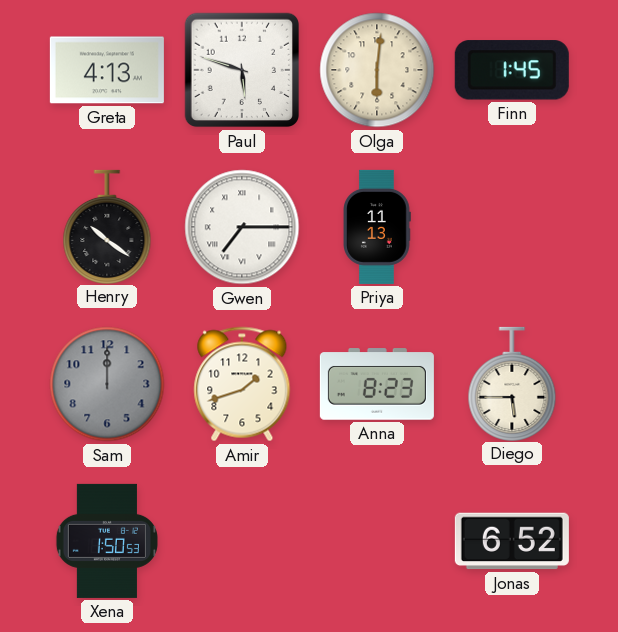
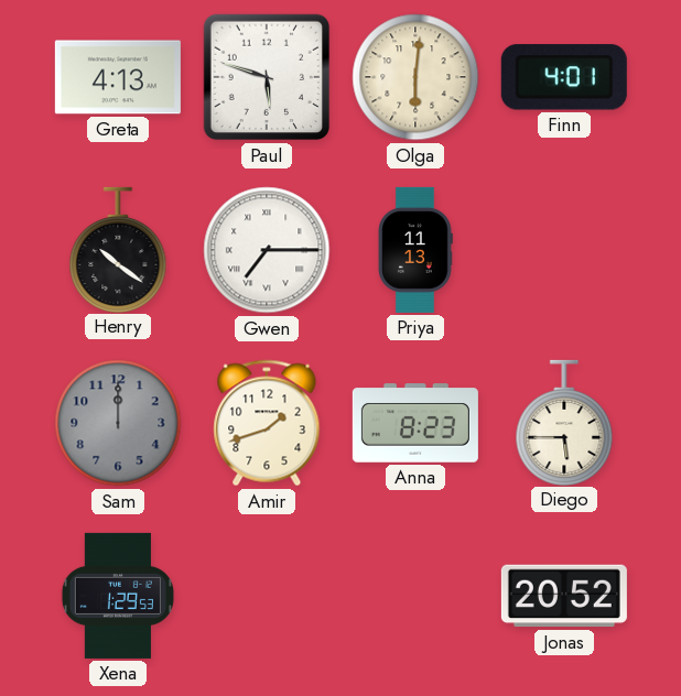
Finn: 1:45 -> 4:01
Xena: 1:50 -> 1:29
Jonas: 6:52 -> 20:52
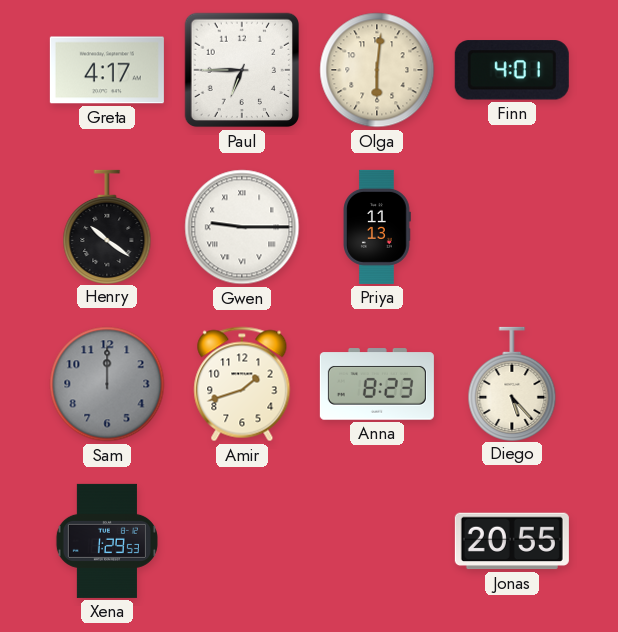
Greta: 4:13 -> 4:17
Paul: 5:48 -> 6:45
Gwen: 7:15 -> 9:15
Diego: 5:45 -> 5:23
Jonas: 20:52 -> 20:55
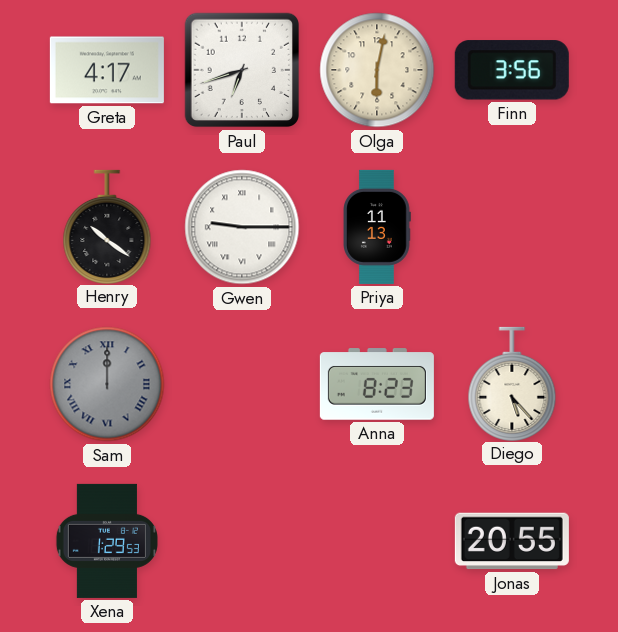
Paul: 6:45 -> 6:42
Olga: 6:01 -> 6:02
Finn: 4:01 -> 3:56
Sam numerals: Arabic -> Roman
Amir: 1:42 -> none
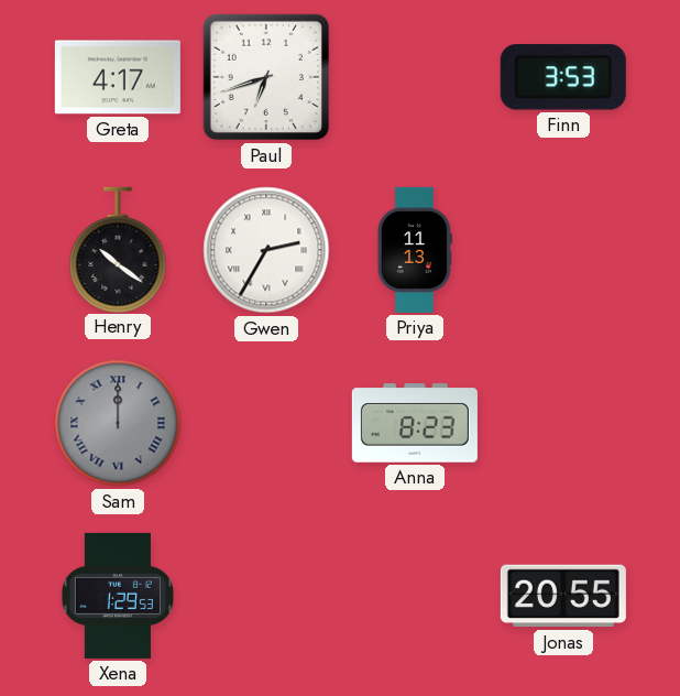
Olga: 6:02 -> none
Finn: 3:56 -> 3:53
Gwen: 9:15 -> 2:35
Diego: 5:23 -> none
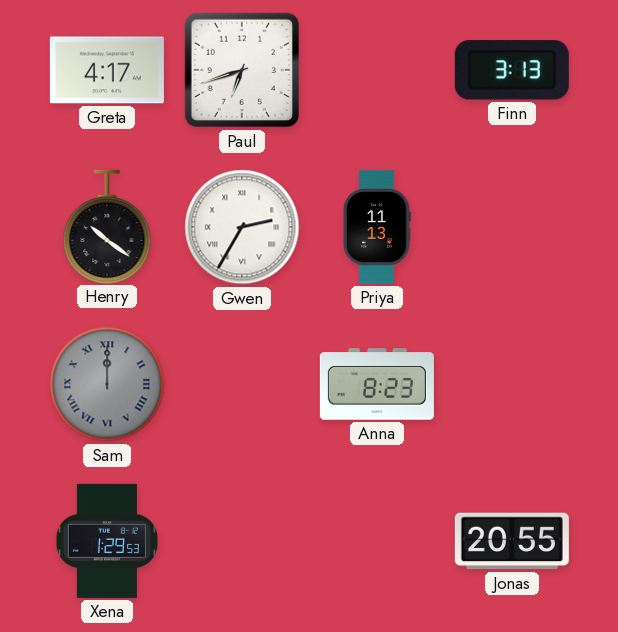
Finn: 3:53 -> 3:13
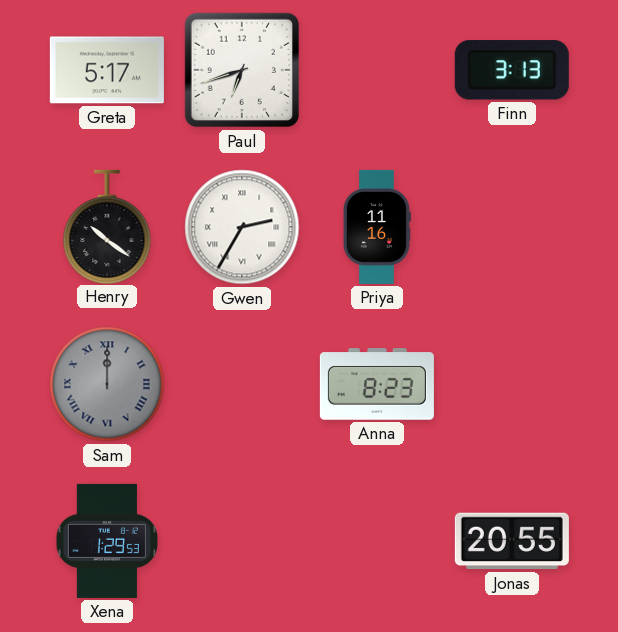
Greta: 4:17 -> 5:17
Priya: 11:13 -> 11:16
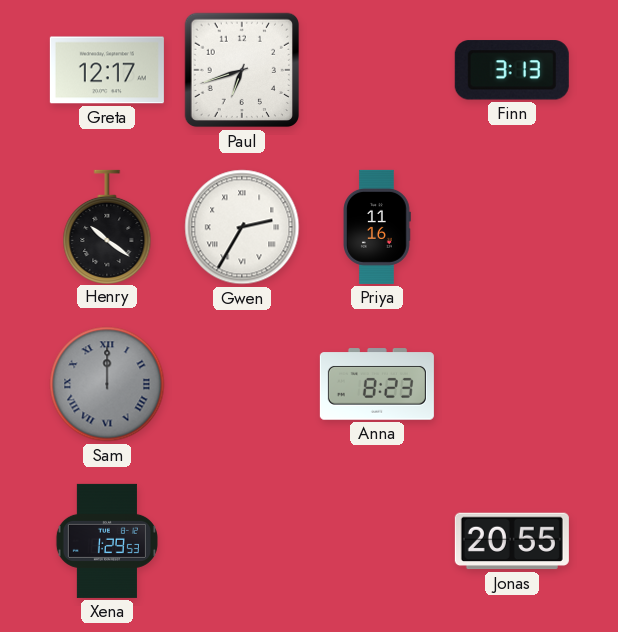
Greta: 5:17 -> 12:17
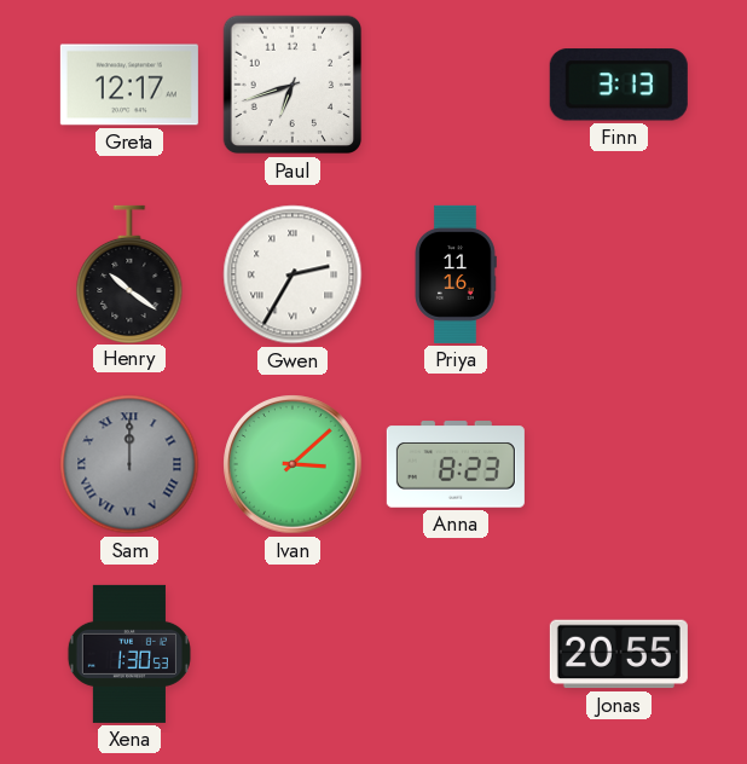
Ivan: none -> 3:08
Xena: 1:29 -> 1:30
